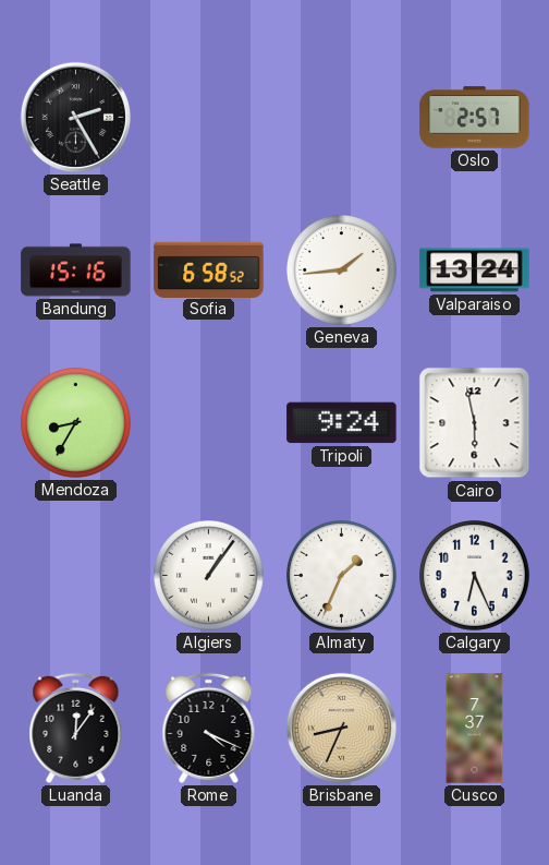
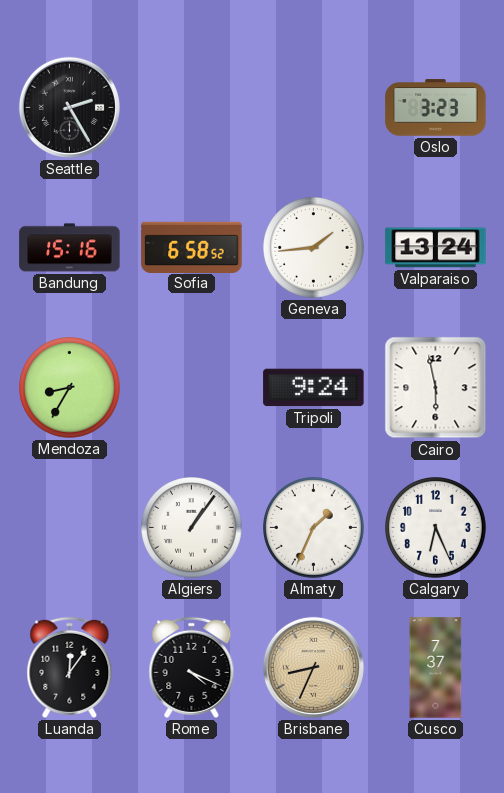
Oslo: 2:57 -> 3:23
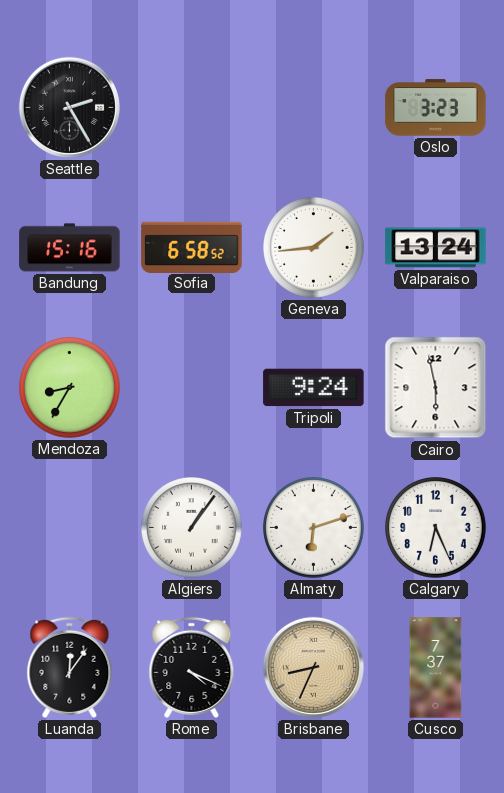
Almaty: 1:34 -> 6:12
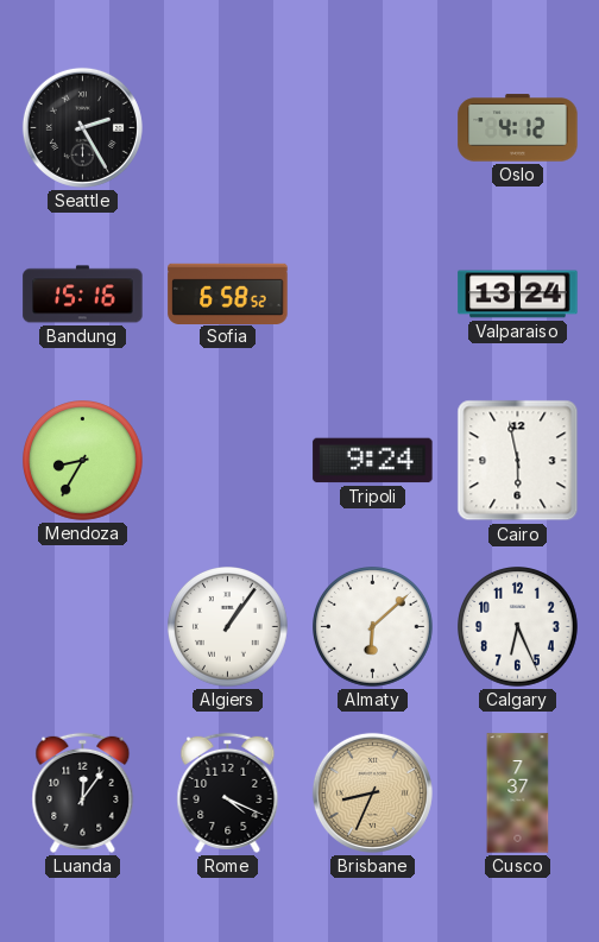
Oslo: 3:23 -> 4:12
Geneva: 1:44 -> none
Almaty: 6:12 -> 6:08
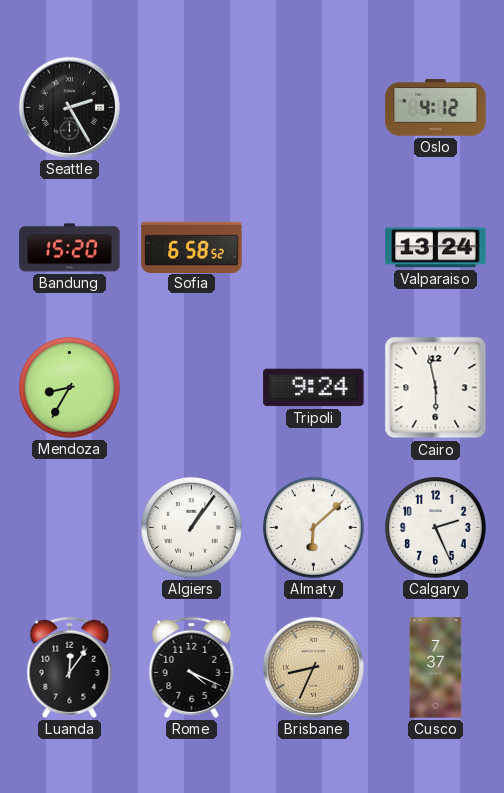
Bandung: 15:16 -> 15:20
Calgary: 6:26 -> 2:26
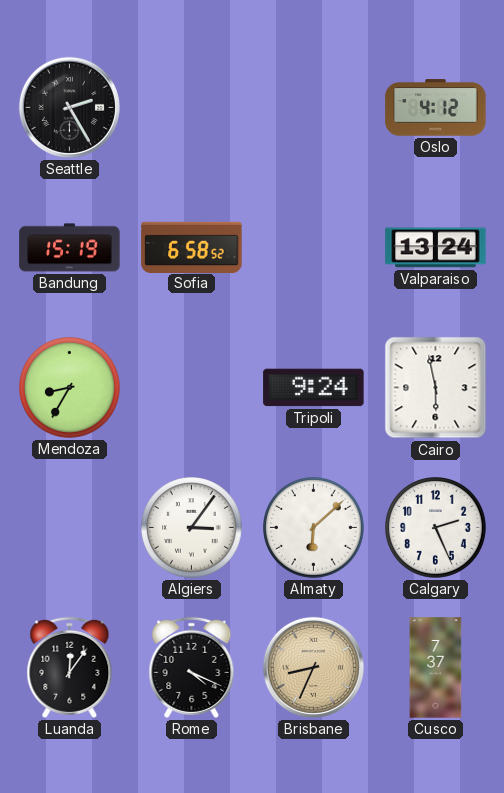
Bandung: 15:20 -> 15:19
Algiers: 1:06 -> 3:06
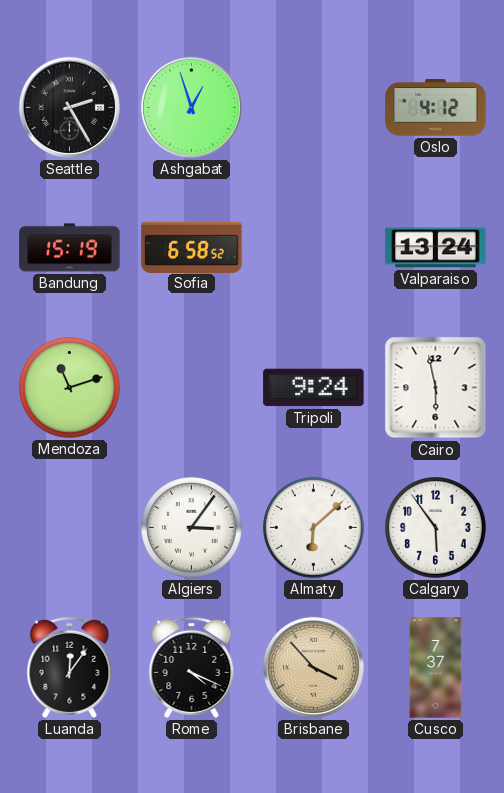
Ashgabat: none -> 12:57
Mendoza: 8:35 -> 11:12
Calgary: 2:26 -> 5:54
Brisbane: 8:34 -> 3:53
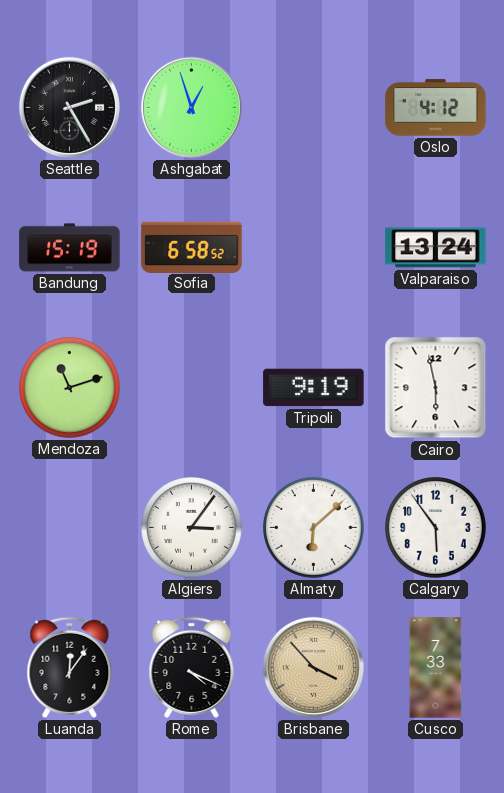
Tripoli: 9:24 -> 9:19
Cusco: 7:37 -> 7:33
